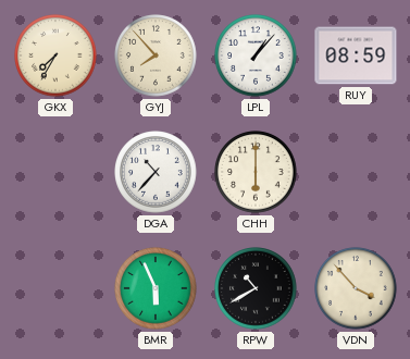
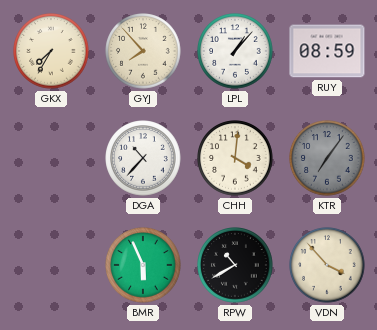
CHH: 6:00 -> 4:01
KTR: none -> 7:06
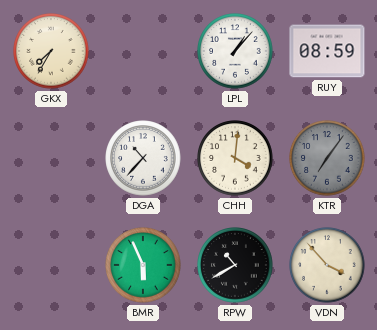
GYJ: 7:53 -> none
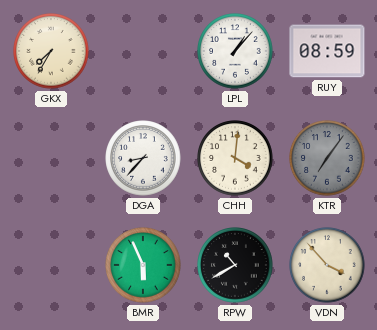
DGA: 10:37 -> 8:37
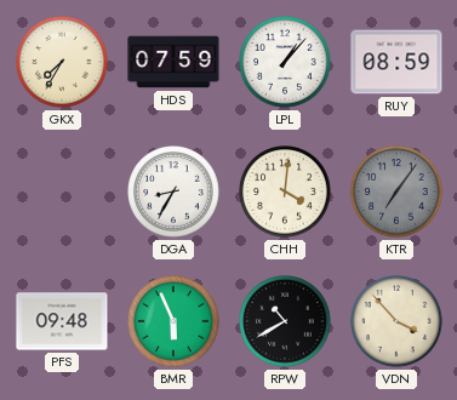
HDS: none -> 07:59
DGA: 8:37 -> 8:35
PFS: none -> 09:48
